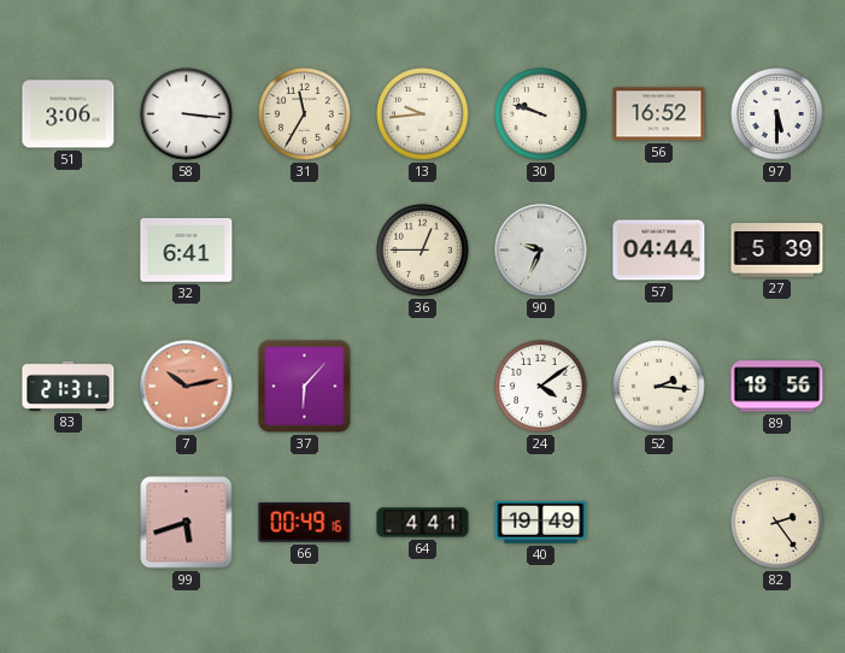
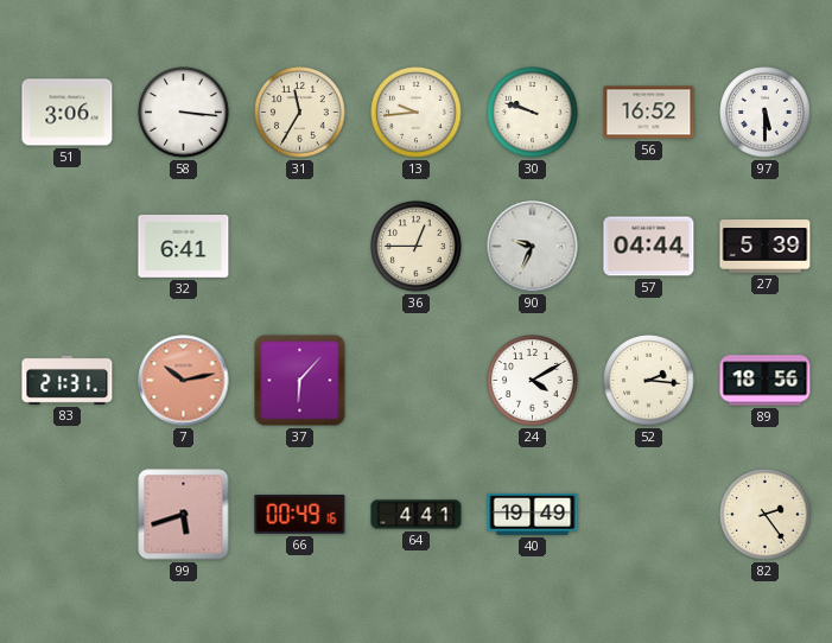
24: 4:09 -> 4:10
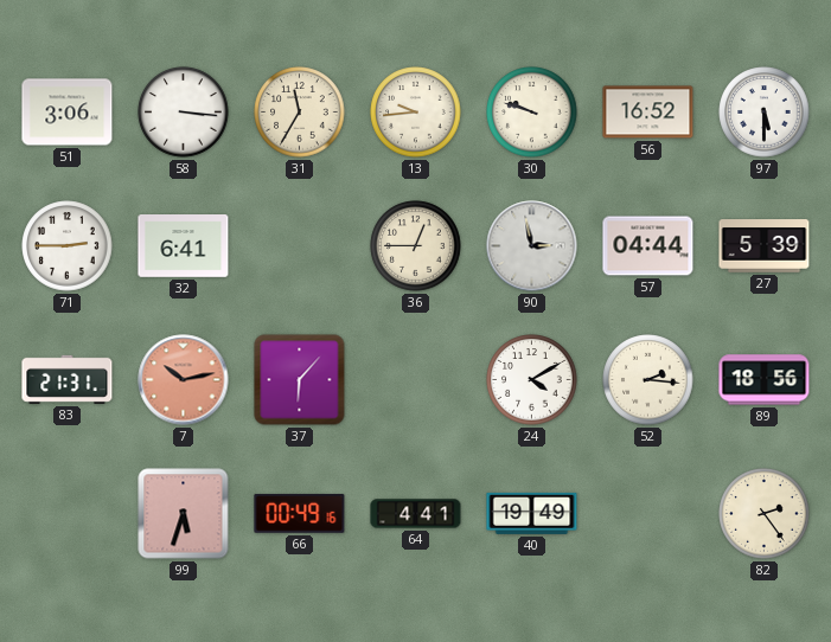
71: none -> 2:45
90: 9:34 -> 2:58
99: 5:42 -> 5:33
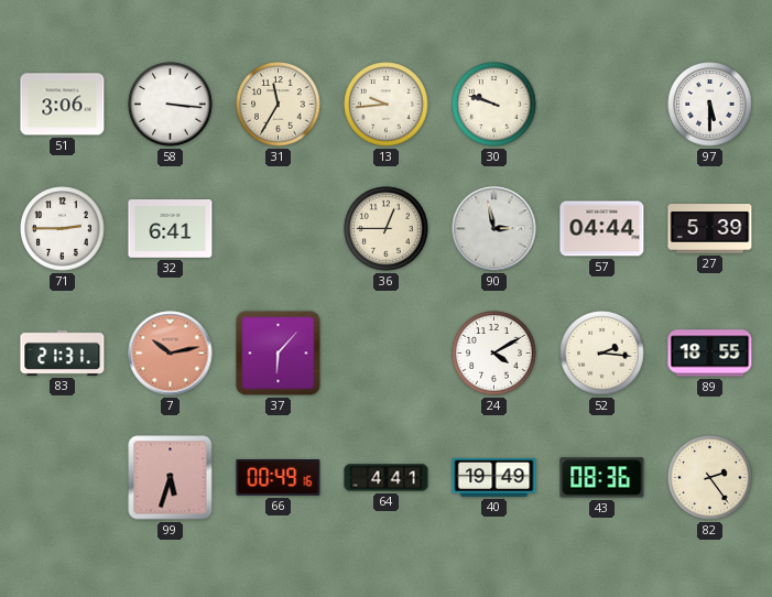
56: 16:52 -> none
89: 18:56 -> 18:55
43: none -> 08:36
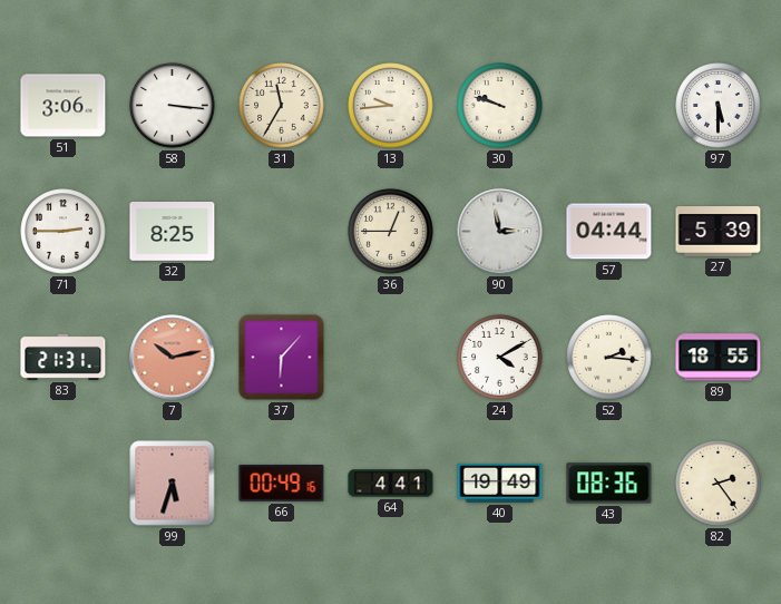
32: 6:41 -> 8:25
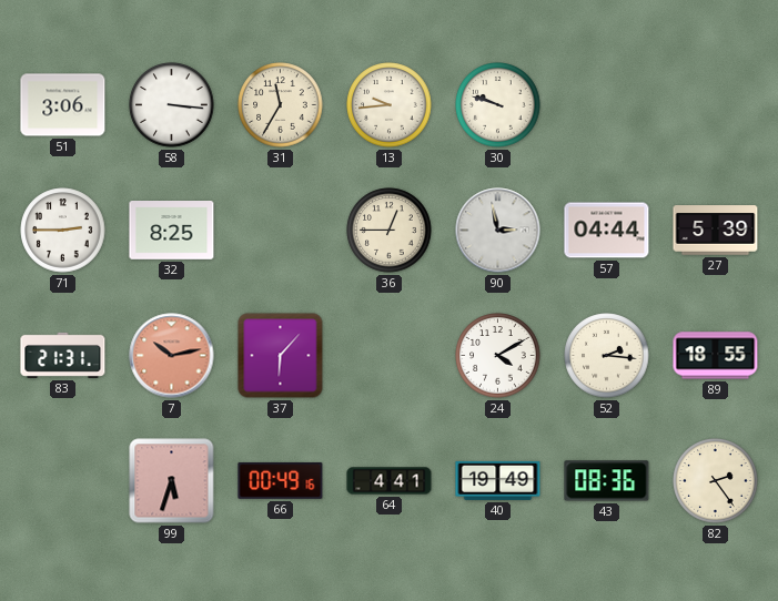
97: 5:30 -> none
